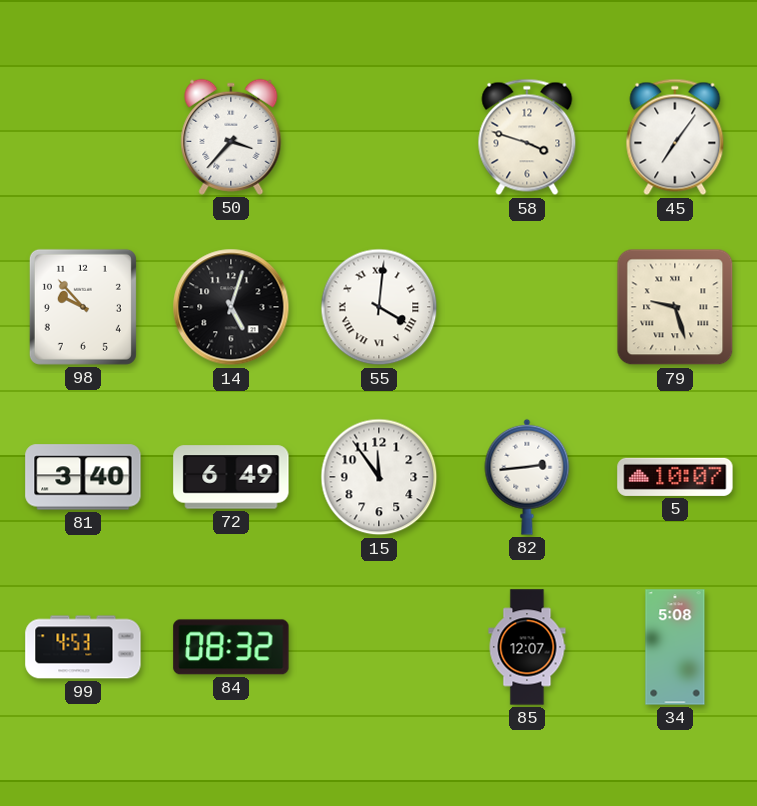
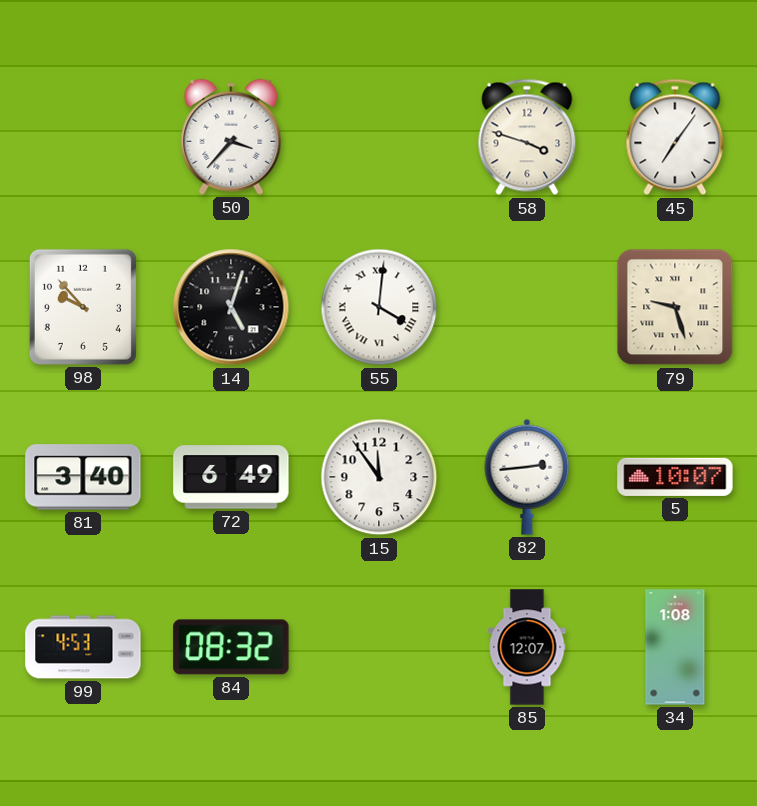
34: 5:08 -> 1:08
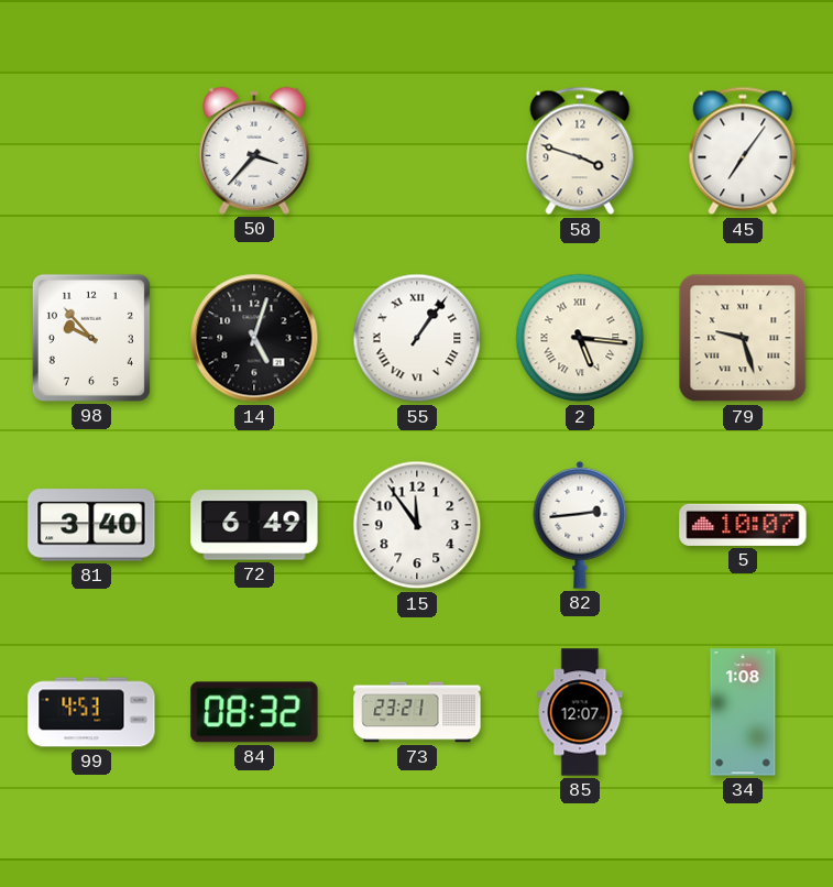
55: 4:01 -> 1:06
2: none -> 5:16
73: none -> 23:21
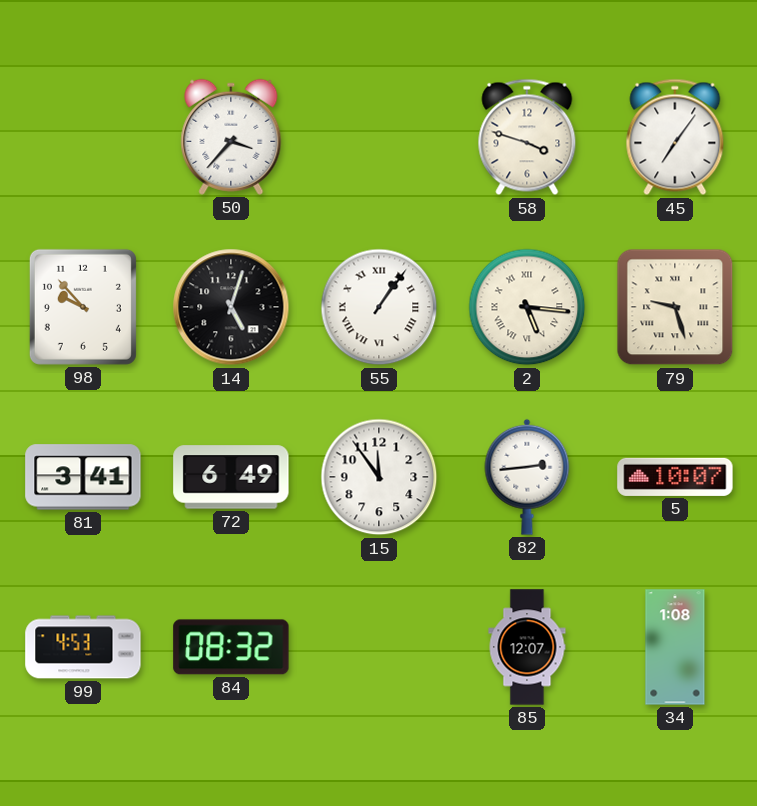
81: 3:40 -> 3:41
73: 23:21 -> none
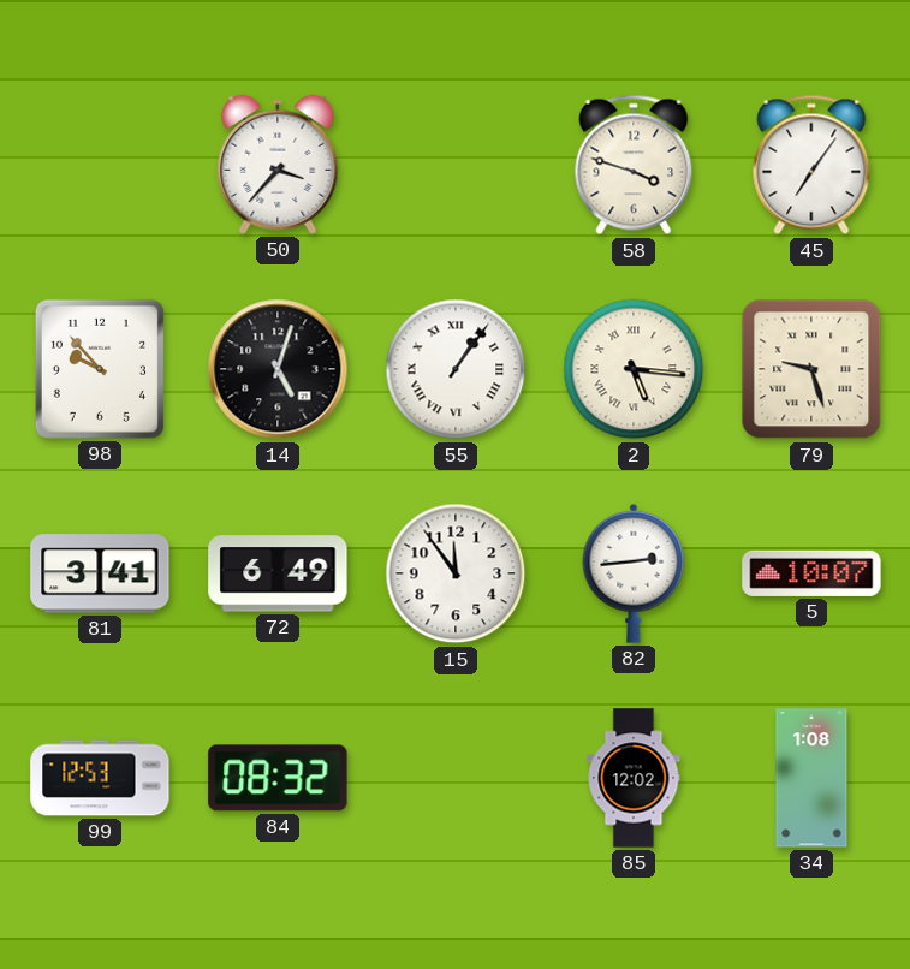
99: 4:53 -> 12:53
85: 12:07 -> 12:02
